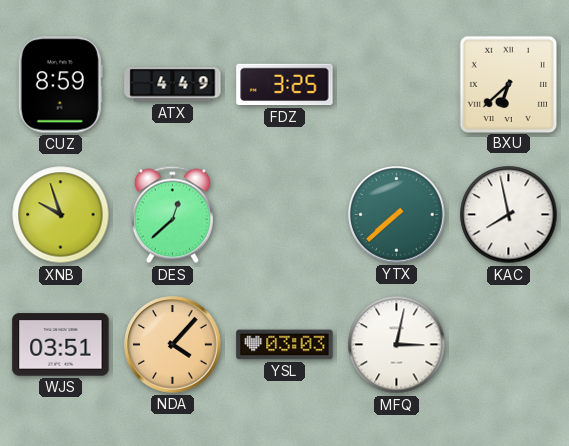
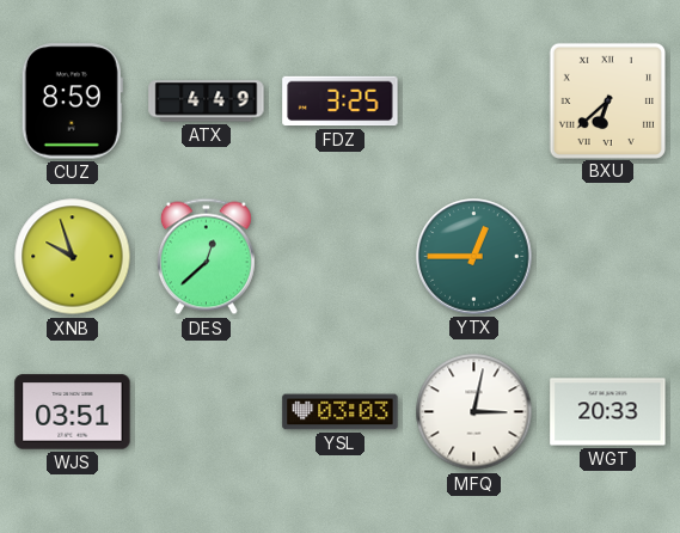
YTX: 7:38 -> 12:45
KAC: 7:58 -> none
NDA: 4:07 -> none
WGT: none -> 20:33
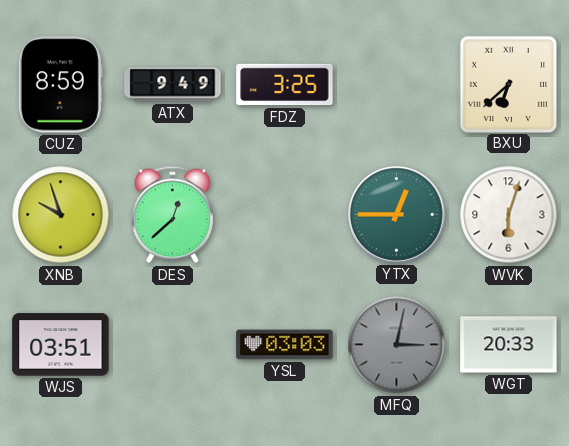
ATX: 4:49 -> 9:49
WVK: none -> 6:03
MFQ dial: white -> grey
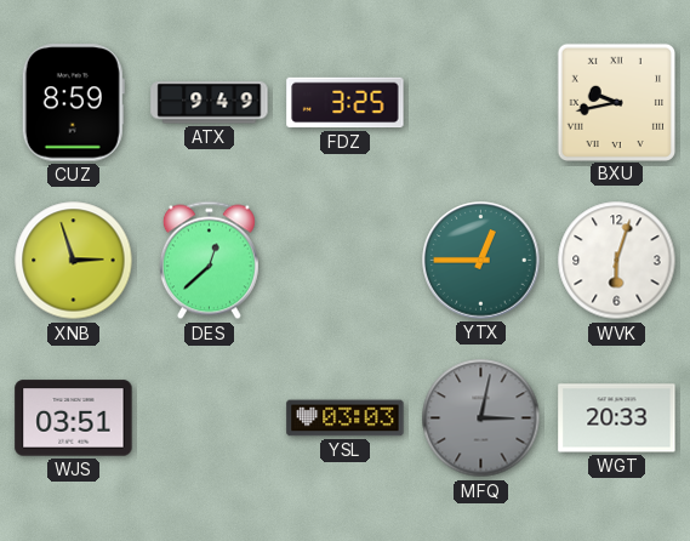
BXU: 6:38 -> 9:43
XNB: 9:57 -> 2:57
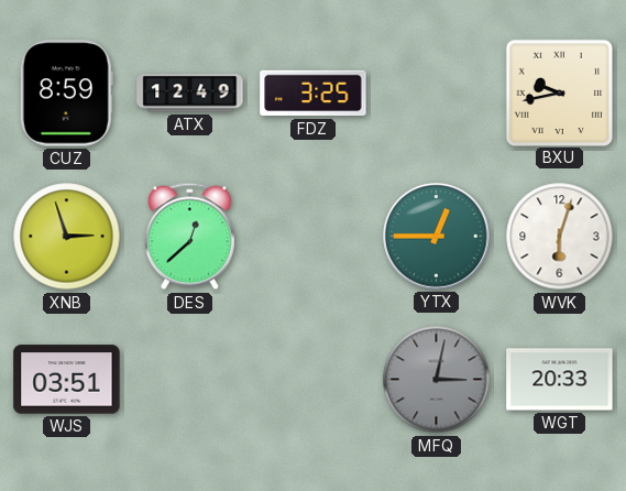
ATX: 9:49 -> 12:49
YSL: 03:03 -> none
